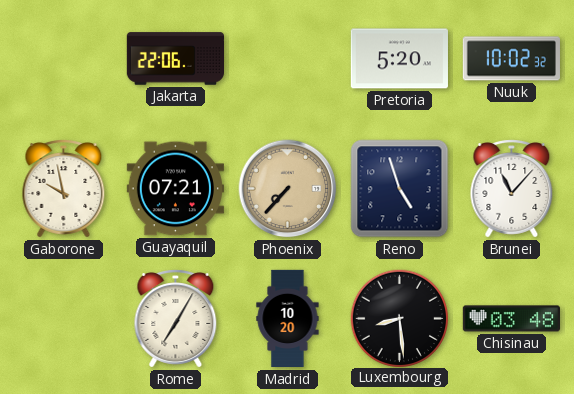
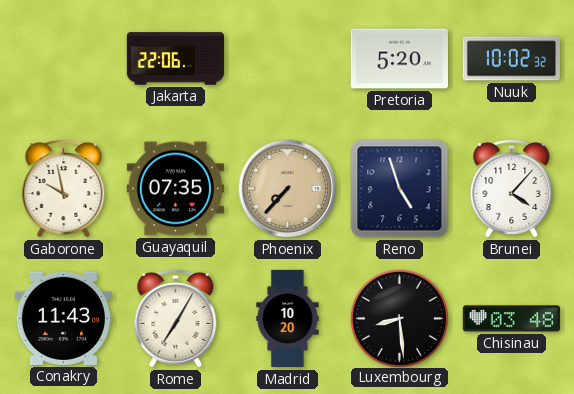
Guayaquil: 07:21 -> 07:35
Brunei: 11:07 -> 4:07
Conakry: none -> 11:43
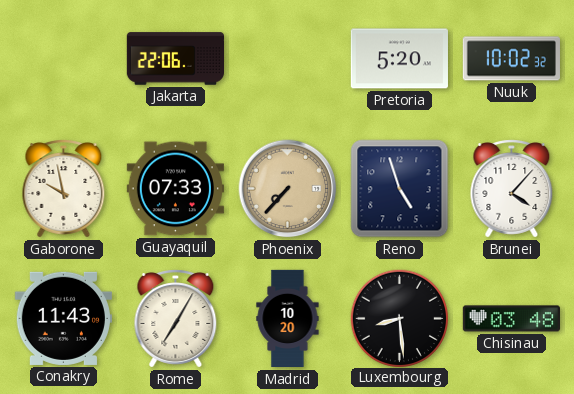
Guayaquil: 07:35 -> 07:33
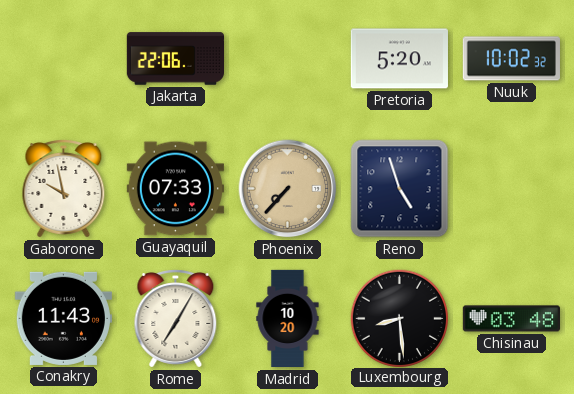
Brunei: 4:07 -> none
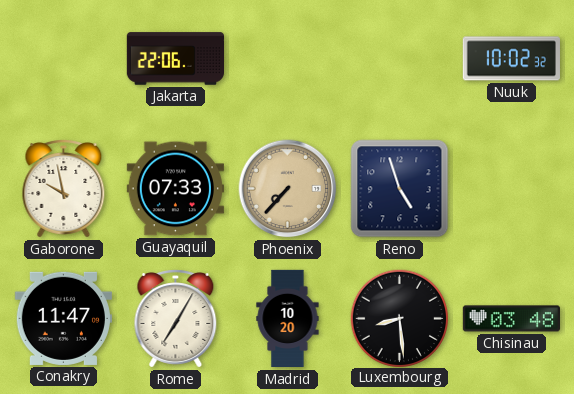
Pretoria: 5:20 -> none
Conakry: 11:43 -> 11:47
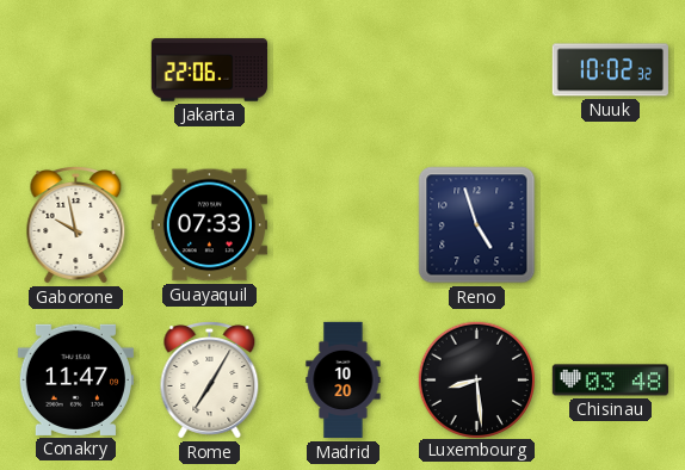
Phoenix: 7:37 -> none
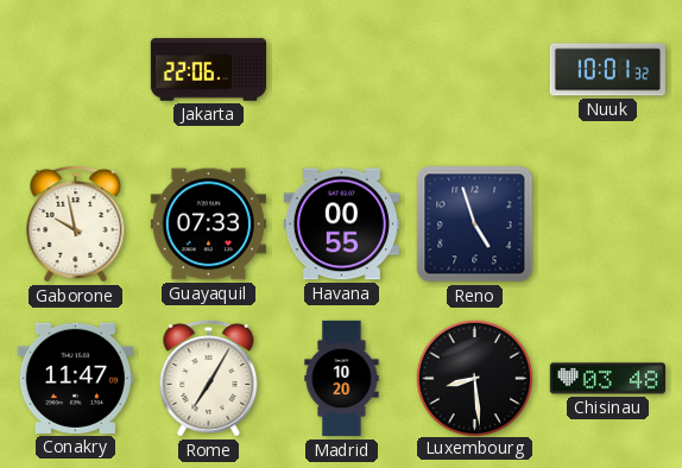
Nuuk: 10:02 -> 10:01
Havana: none -> 00:55
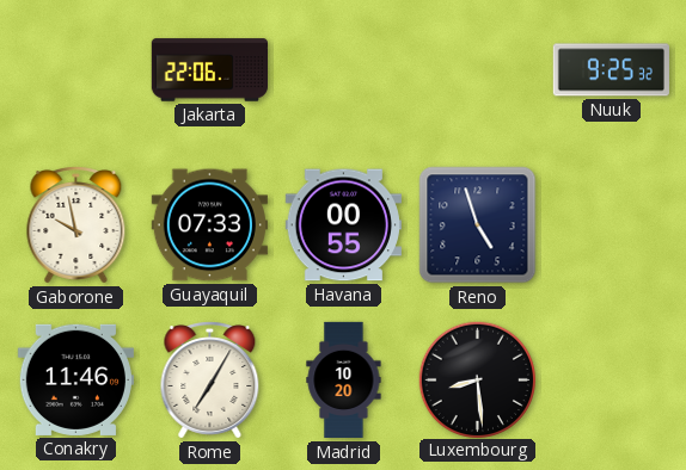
Nuuk: 10:01 -> 9:25
Conakry: 11:47 -> 11:46
Chisinau: 03:48 -> none
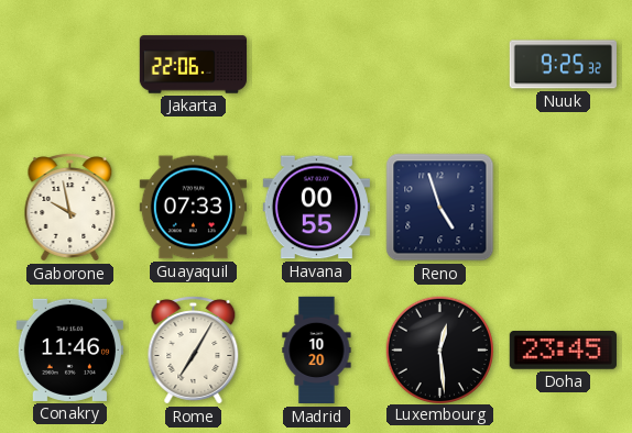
Luxembourg: 8:29 -> 12:29
Doha: none -> 23:45
